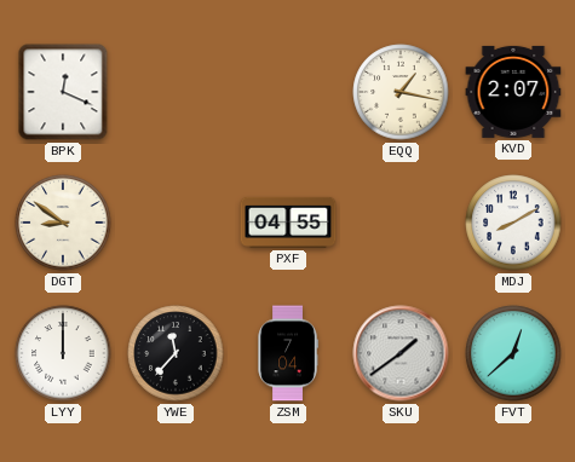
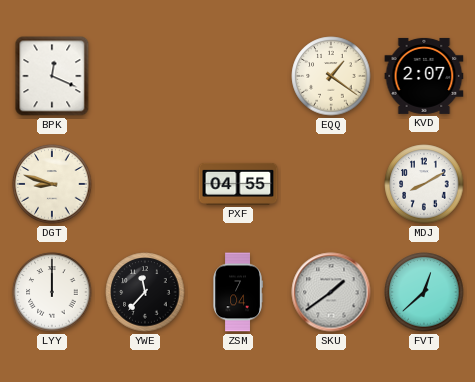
EQQ: 1:17 -> 1:21
DGT: 8:51 -> 8:48
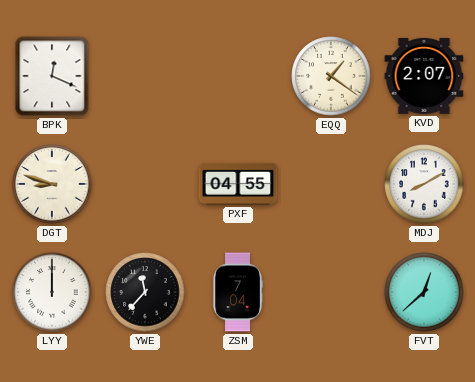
SKU: 1:39 -> none
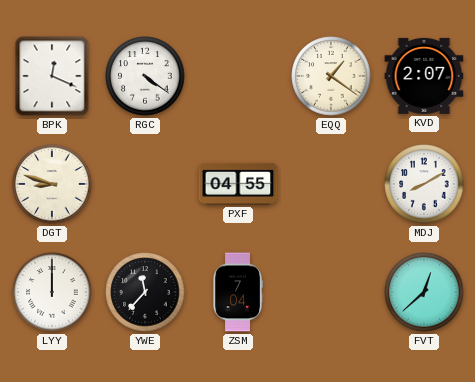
RGC: none -> 4:21
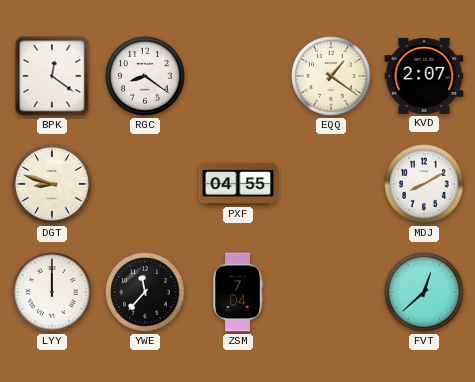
BPK: 12:19 -> 12:21
RGC: 4:21 -> 8:21
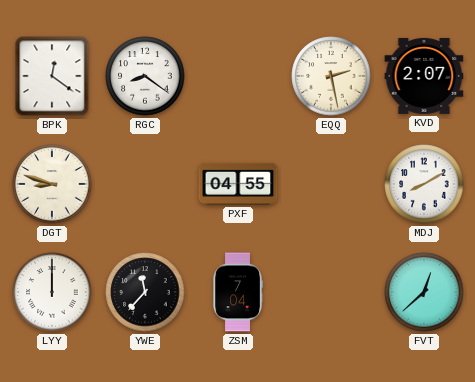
EQQ: 1:21 -> 2:28
